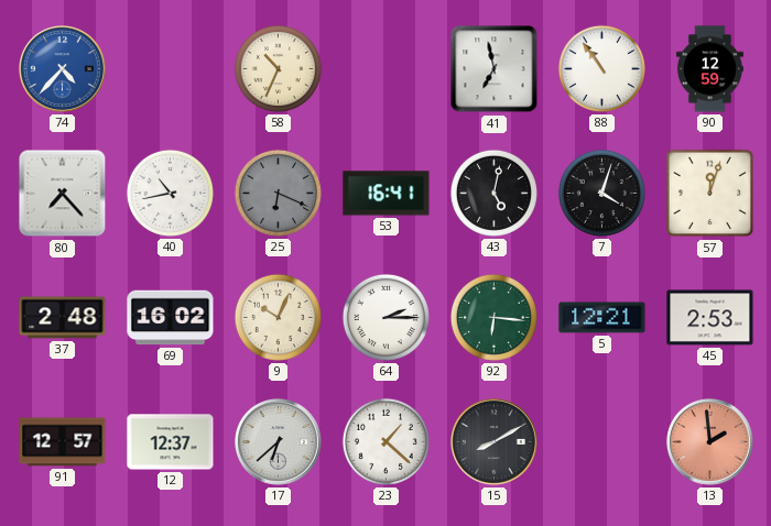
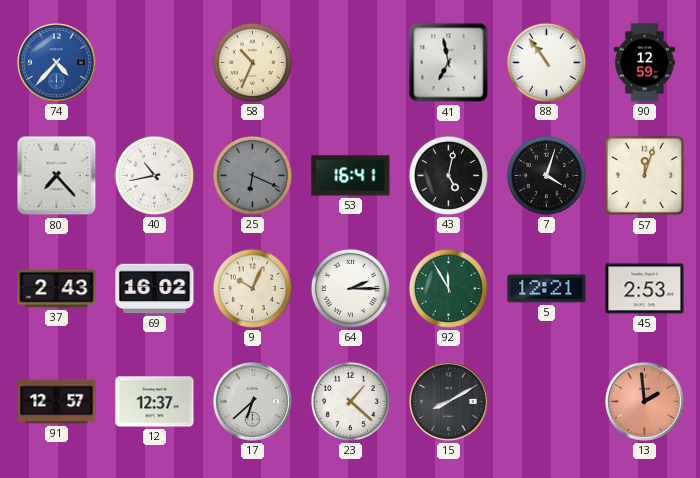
37: 2:48 -> 2:43
92: 6:16 -> 11:55
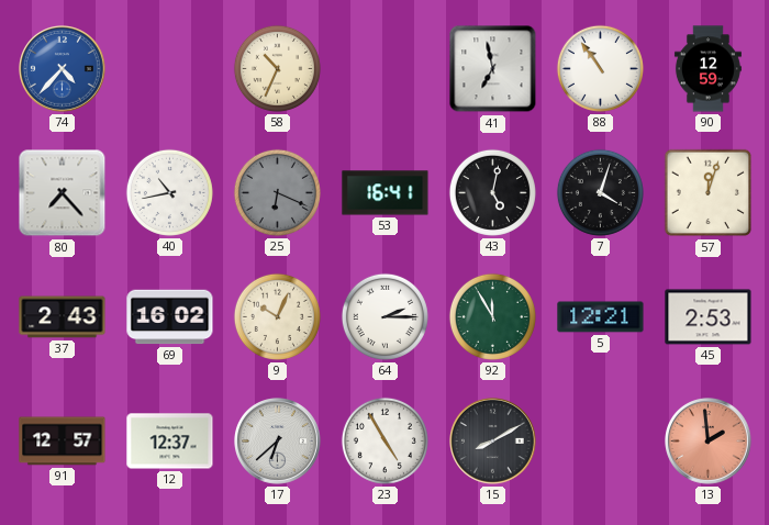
23: 1:22 -> 4:55
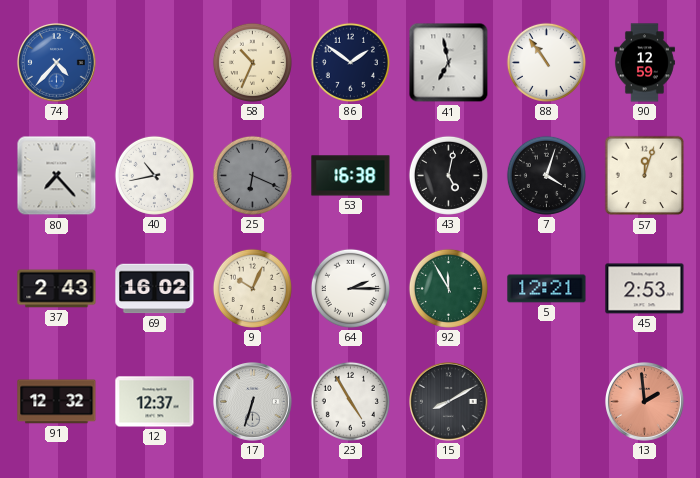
86: none -> 1:51
53: 16:41 -> 16:38
91: 12:57 -> 12:32
17: 6:38 -> 6:33
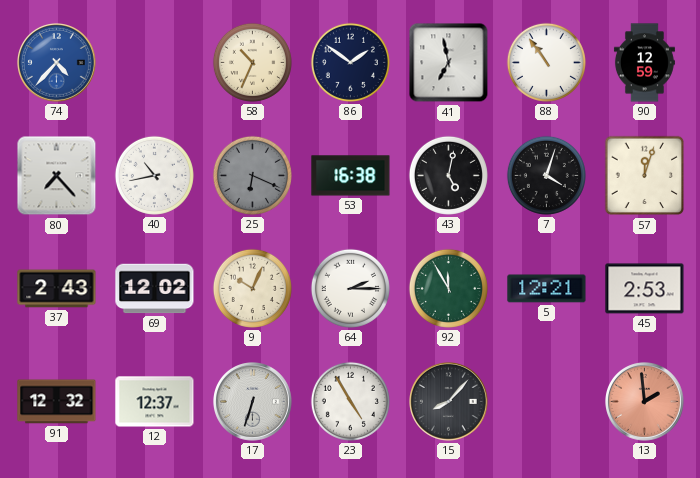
69: 16:02 -> 12:02
15: 8:10 -> 8:07
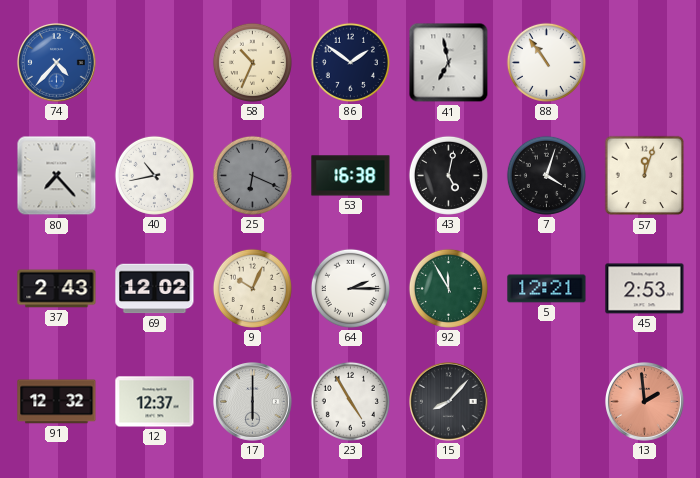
90: 12:59 -> none
17: 6:33 -> 6:00
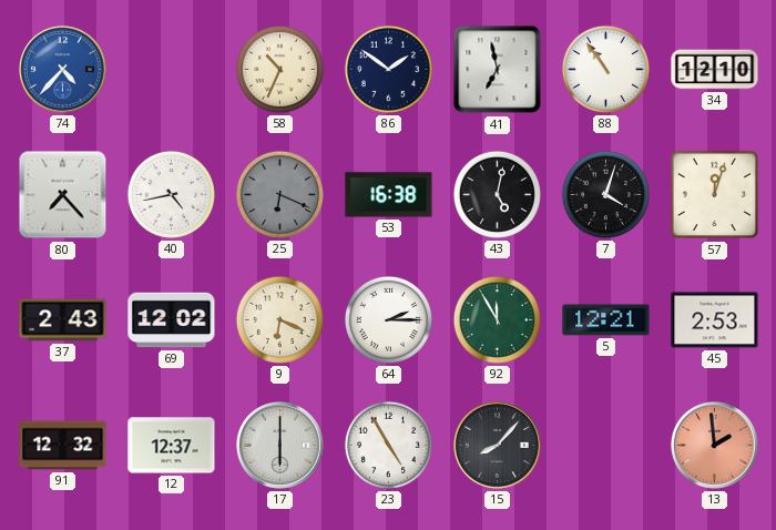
34: none -> 12:10
40: 10:43 -> 4:43
9: 10:04 -> 6:19
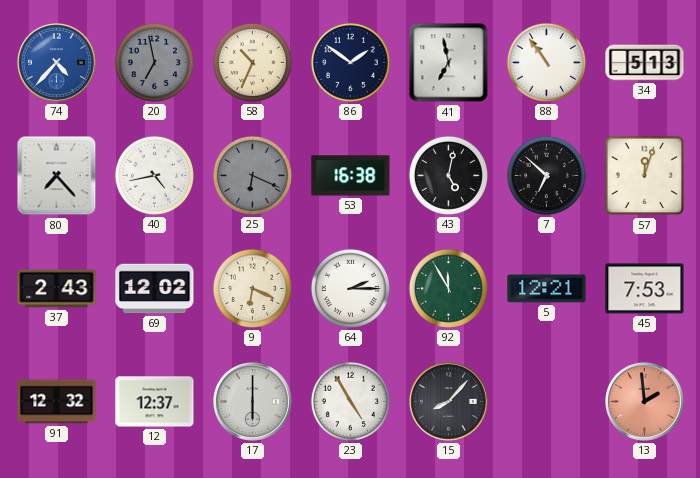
20: none -> 6:58
34: 12:10 -> 5:13
7: 4:03 -> 6:52
45: 2:53 -> 7:53
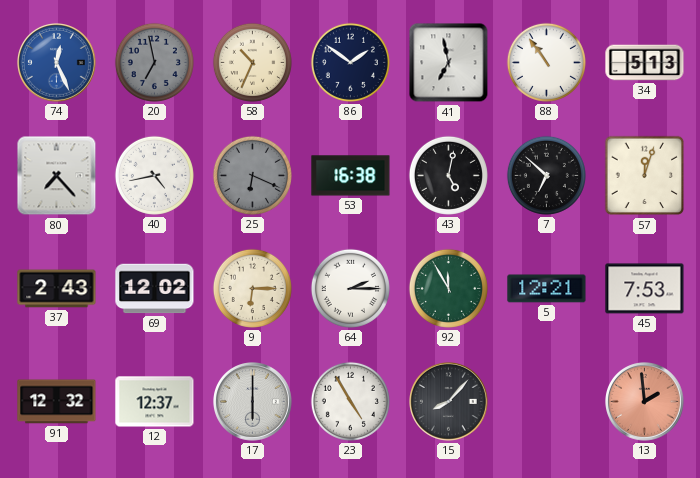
74: 4:37 -> 12:26
9: 6:19 -> 6:15
